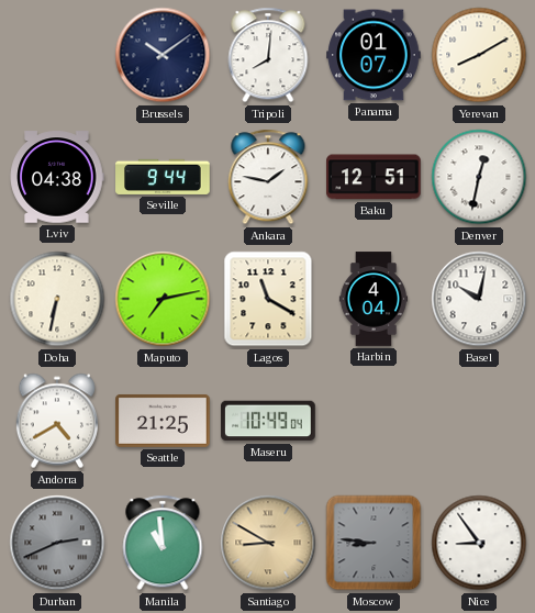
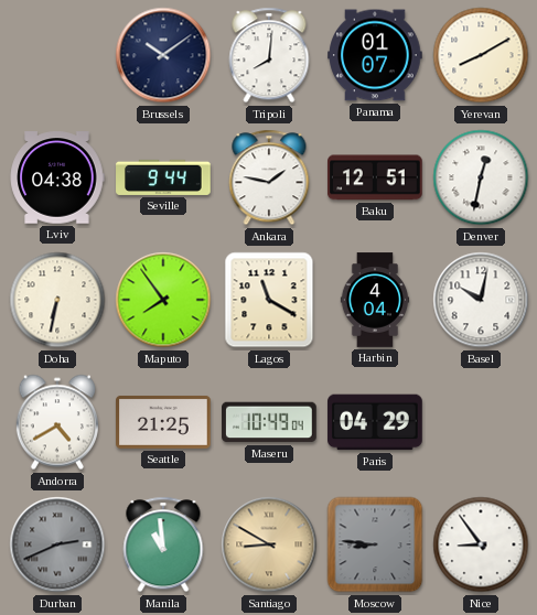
Maputo: 7:13 -> 7:54
Paris: none -> 04:29
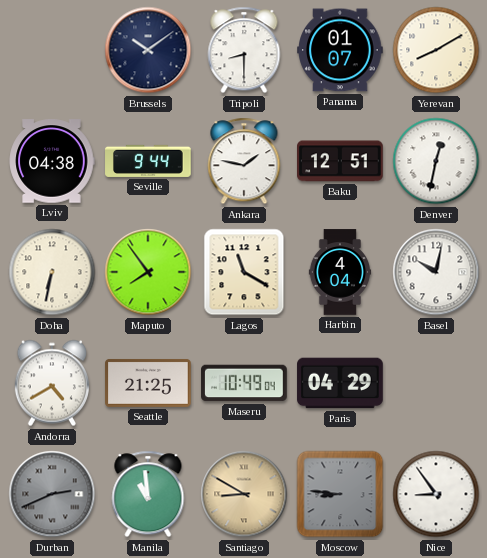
Tripoli: 8:01 -> 8:30
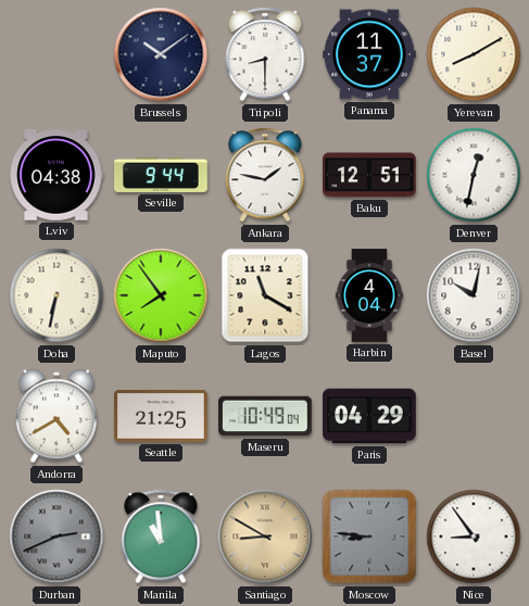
Panama: 01:07 -> 11:37
